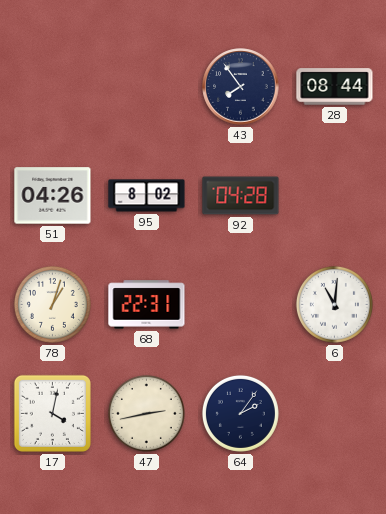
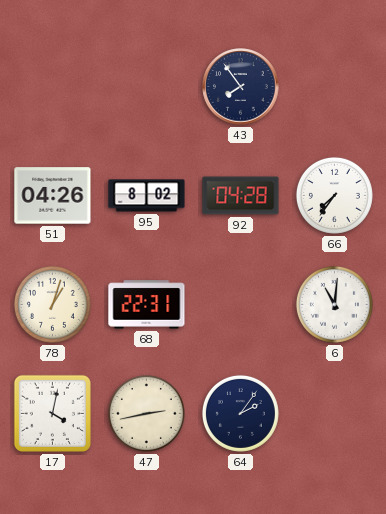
28: 08:44 -> none
66: none -> 7:36
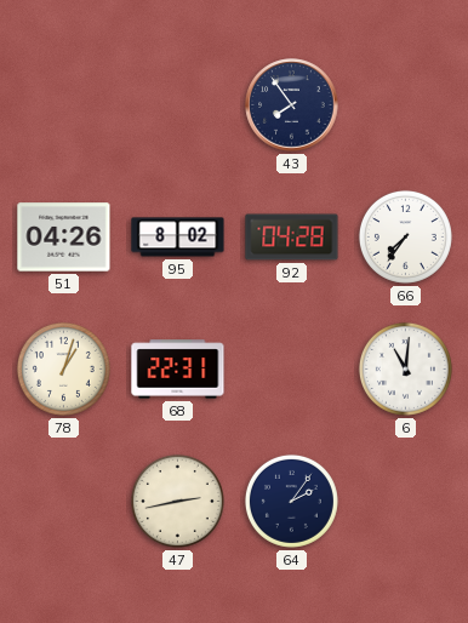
17: 4:02 -> none
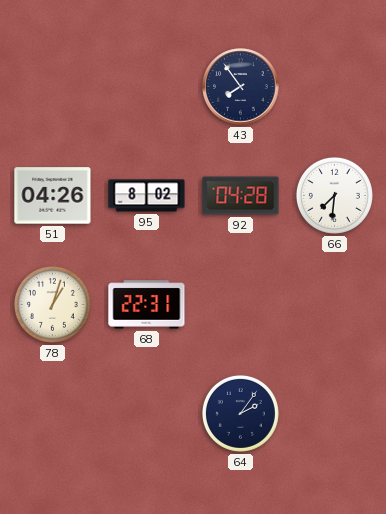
66: 7:36 -> 7:31
6: 11:01 -> none
47: 2:43 -> none
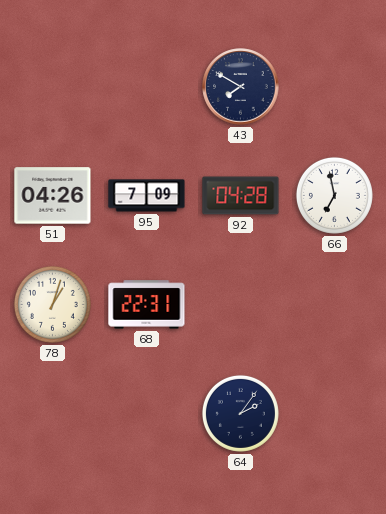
43: 7:54 -> 7:50
95: 8:02 -> 7:09
66: 7:31 -> 6:58
